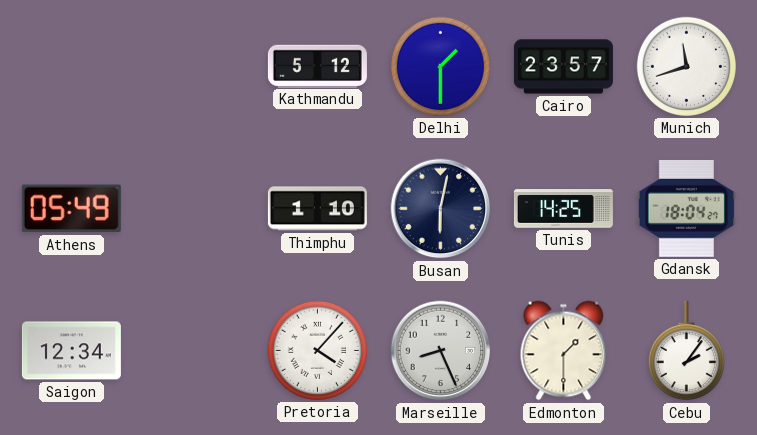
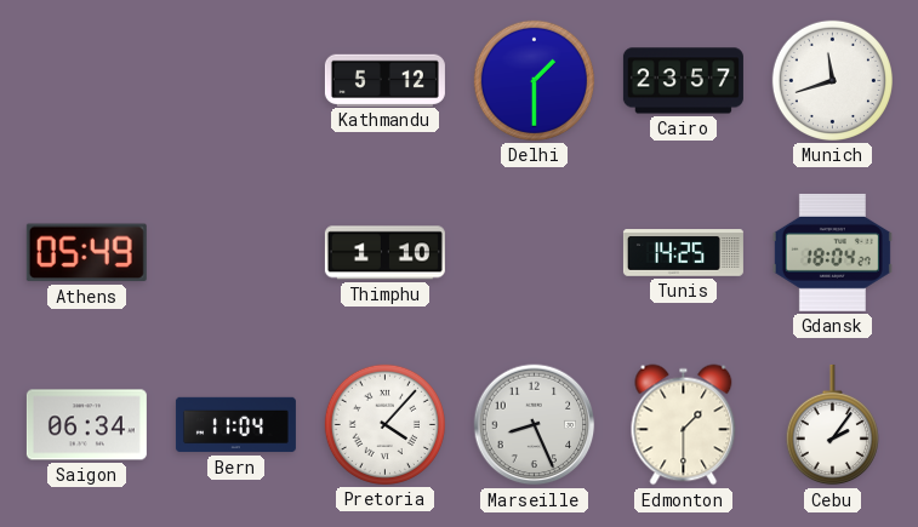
Busan: 6:02 -> none
Saigon: 12:34 -> 06:34
Bern: none -> 11:04
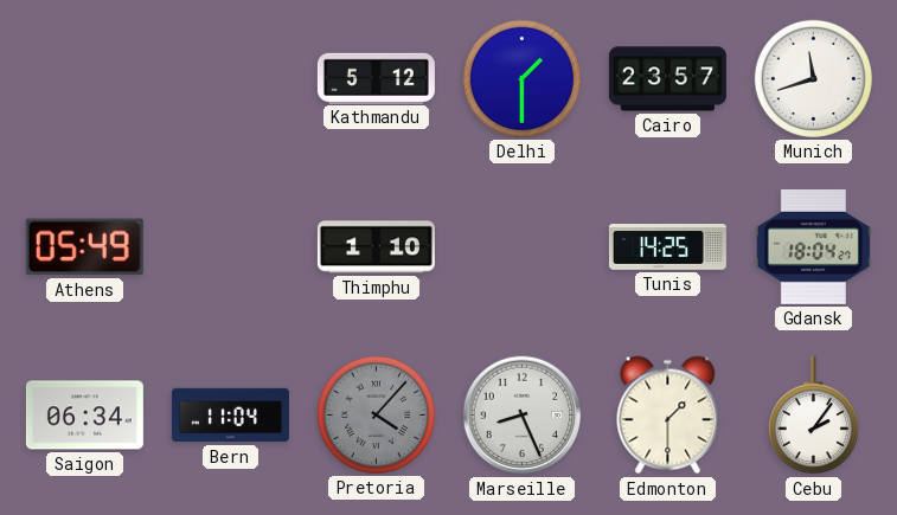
Pretoria dial: white -> grey
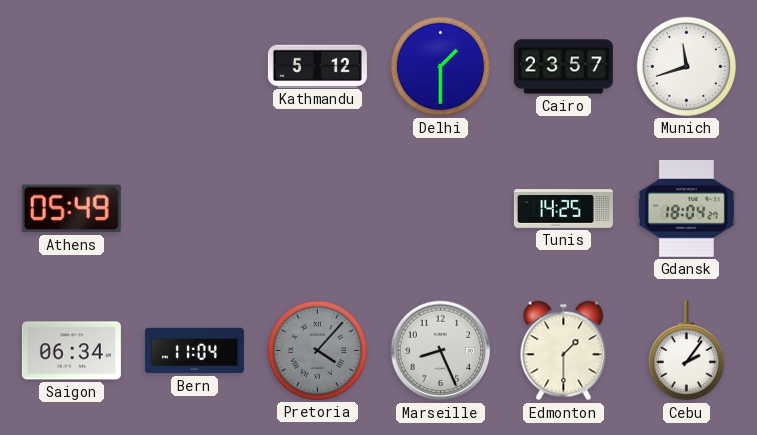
Thimphu: 1:10 -> none
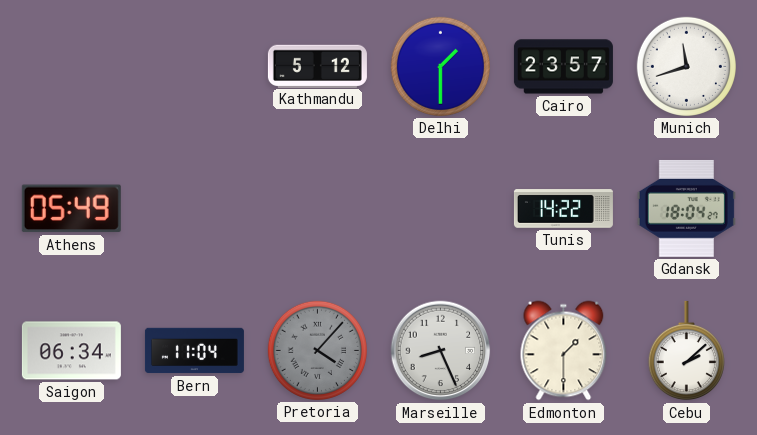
Tunis: 14:25 -> 14:22
Cebu: 2:06 -> 2:08
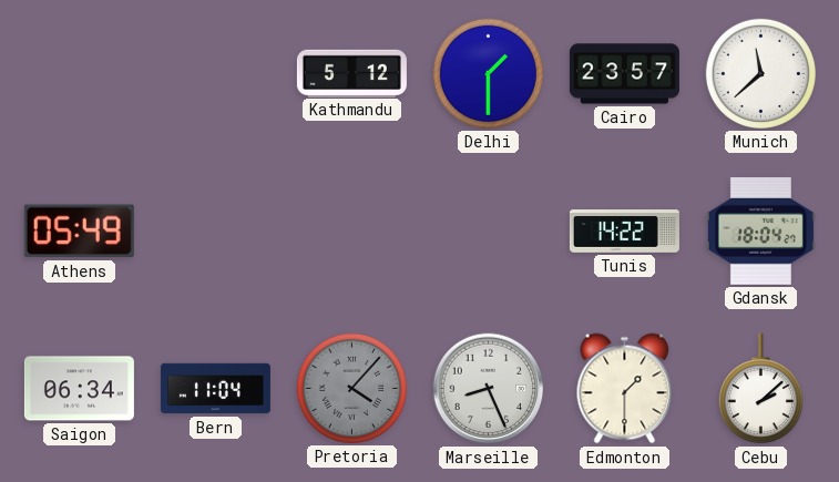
Munich: 11:42 -> 11:38
